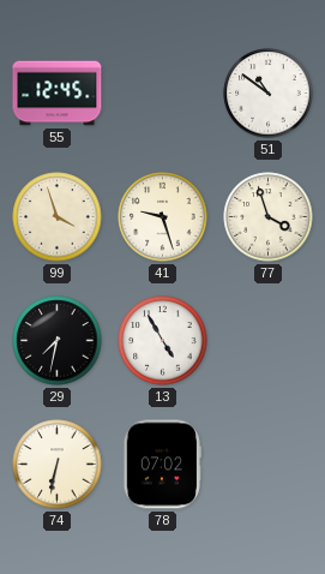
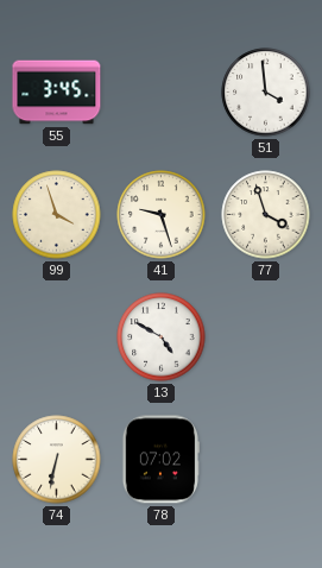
55: 12:45 -> 3:45
51: 10:51 -> 3:59
29: 7:32 -> none
13: 4:55 -> 4:50
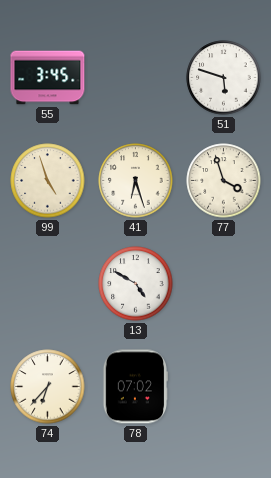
51: 3:59 -> 5:48
99: 3:57 -> 4:57
41: 9:27 -> 6:27
74: 6:32 -> 6:37
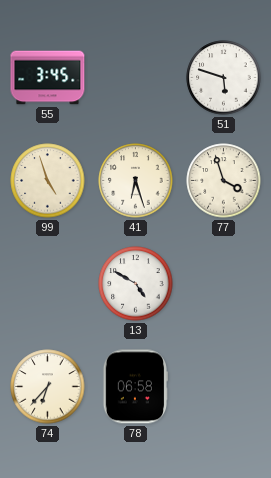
78: 07:02 -> 06:58
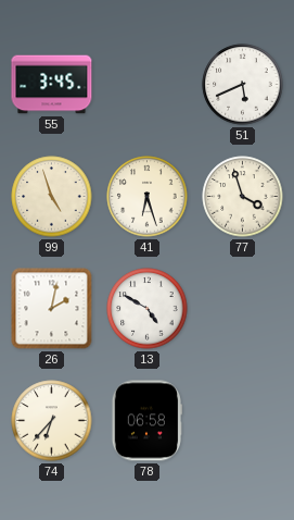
51: 5:48 -> 5:41
26: none -> 2:02
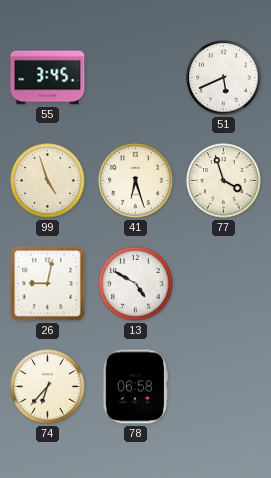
26: 2:02 -> 9:02
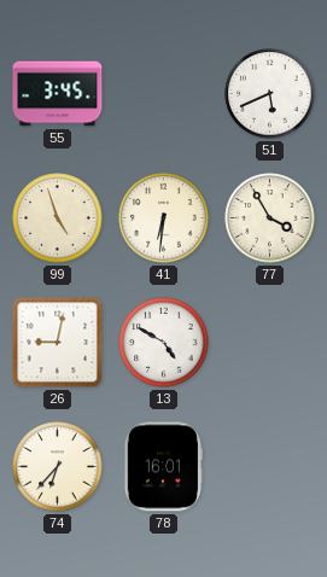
41: 6:27 -> 6:31
77: 3:57 -> 3:55
78: 06:58 -> 16:01
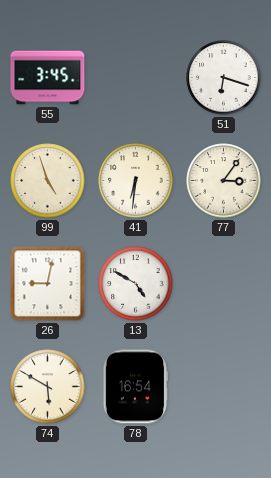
51: 5:41 -> 6:18
77: 3:55 -> 3:06
74: 6:37 -> 5:50
78: 16:01 -> 16:54
